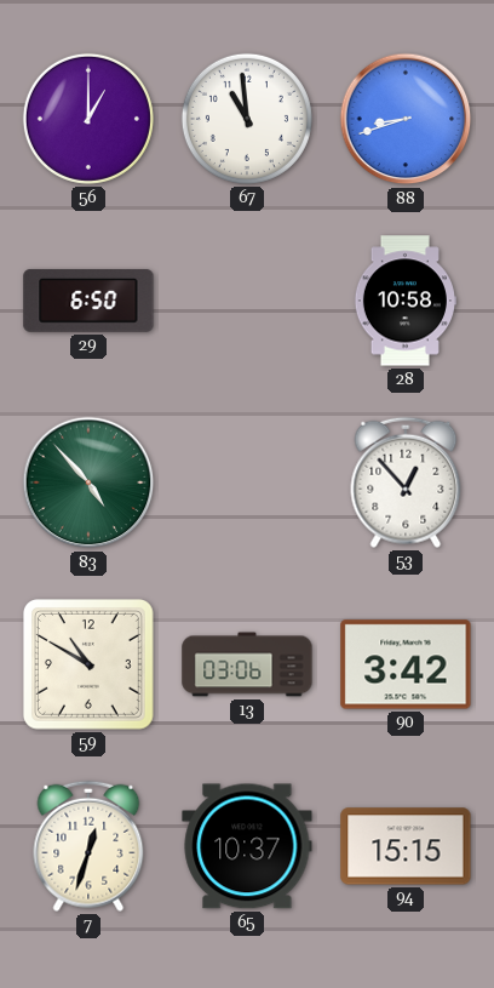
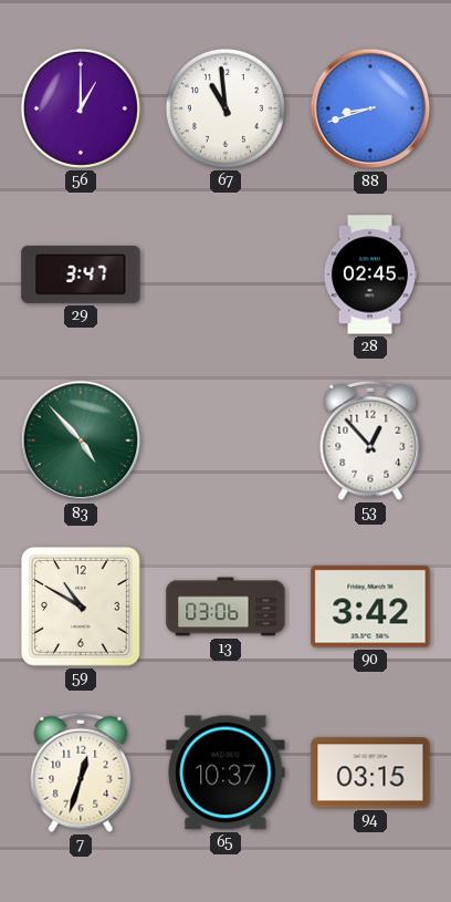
29: 6:50 -> 3:47
28: 10:58 -> 02:45
94: 15:15 -> 03:15
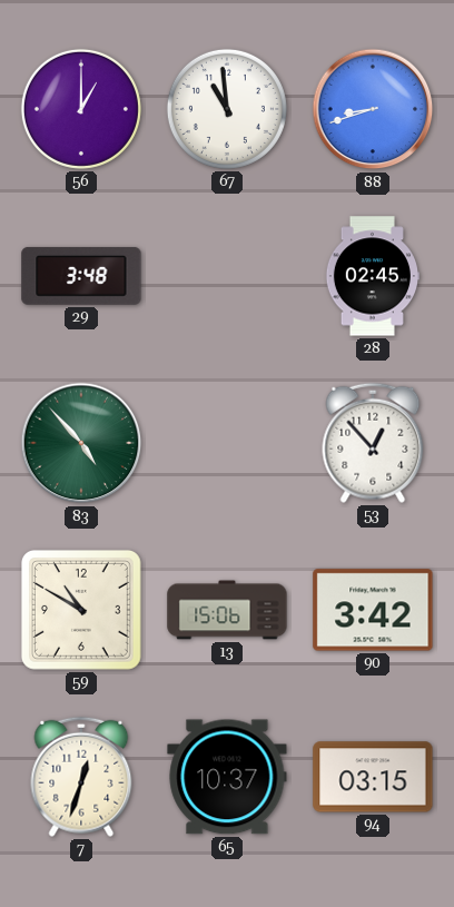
29: 3:47 -> 3:48
13: 03:06 -> 15:06
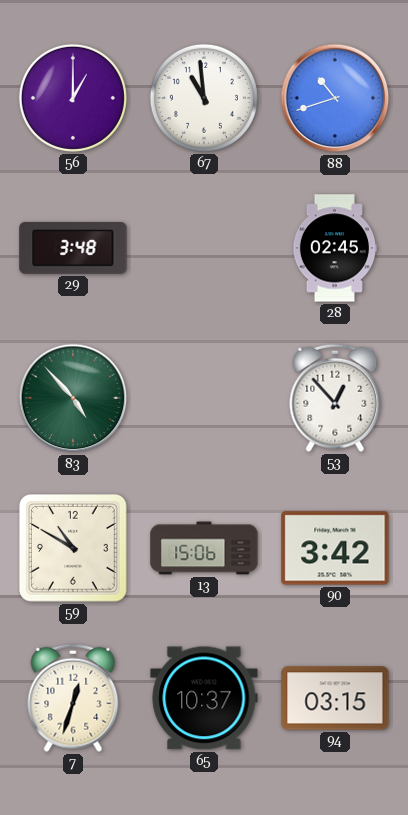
88: 8:42 -> 10:42
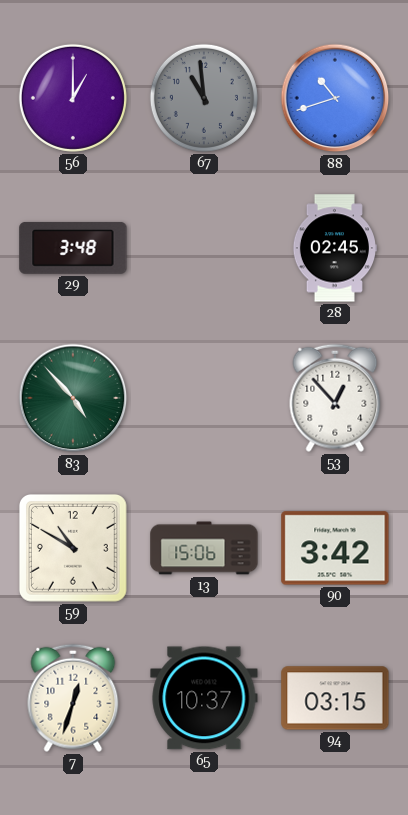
67 dial: white -> grey
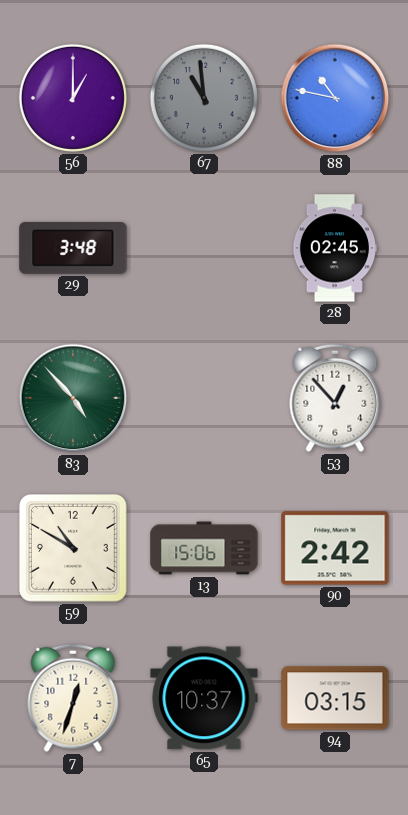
88: 10:42 -> 10:47
90: 3:42 -> 2:42
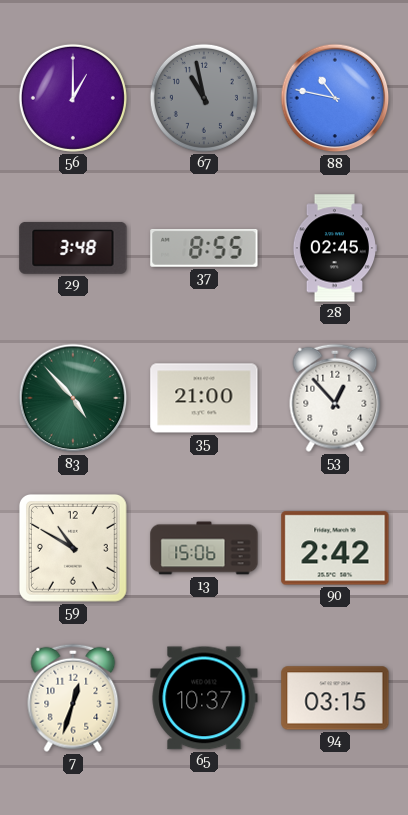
67: 10:59 -> 10:58
37: none -> 8:55
35: none -> 21:00
